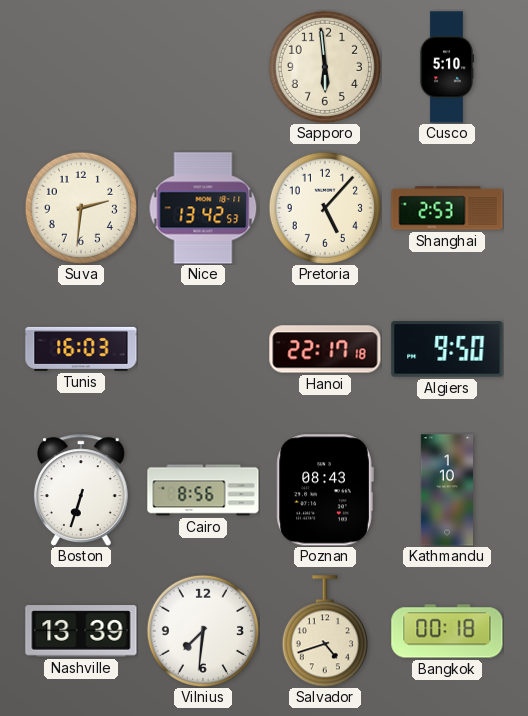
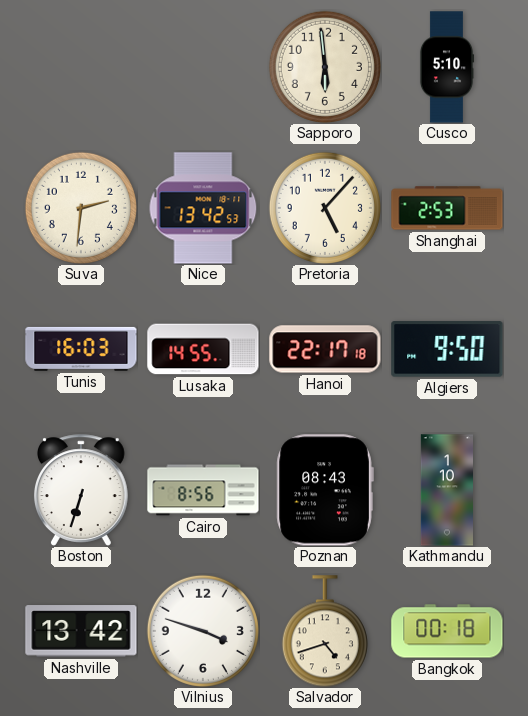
Lusaka: none -> 14:55
Nashville: 13:39 -> 13:42
Vilnius: 7:31 -> 3:48
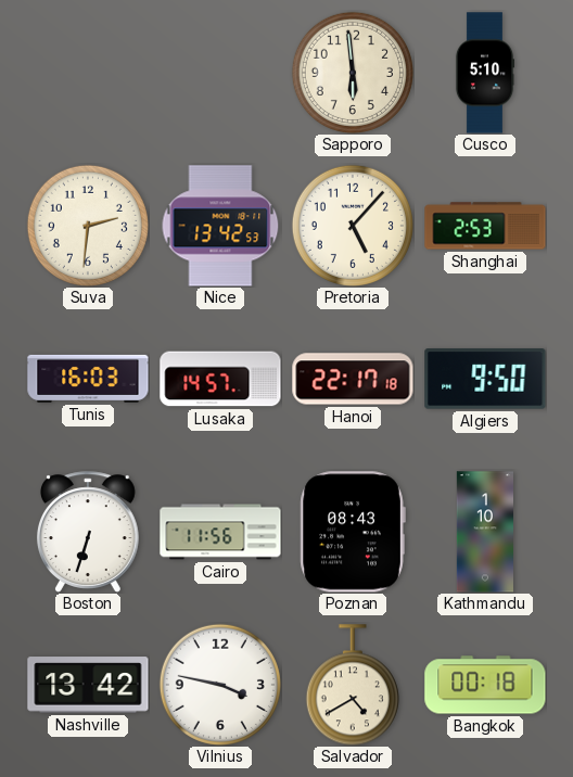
Lusaka: 14:55 -> 14:57
Cairo: 8:56 -> 11:56
Vilnius: 3:48 -> 3:47
Salvador: 4:42 -> 4:40
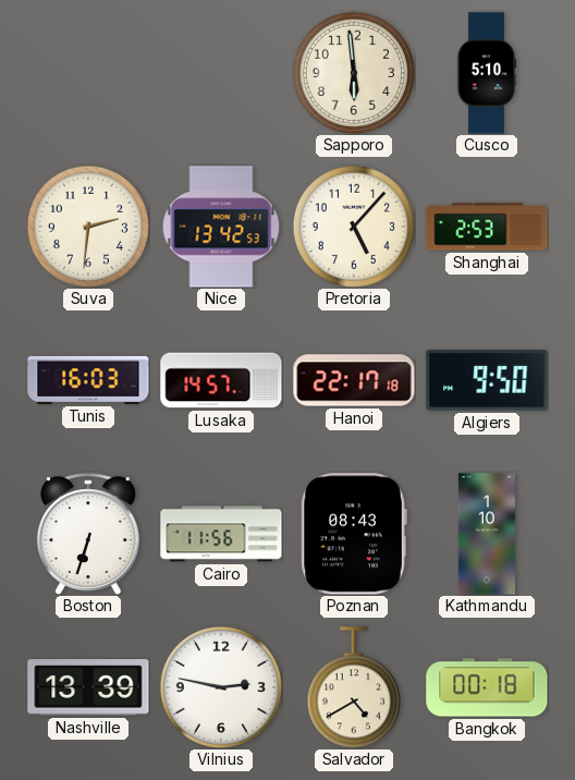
Nashville: 13:42 -> 13:39
Vilnius: 3:47 -> 2:47
